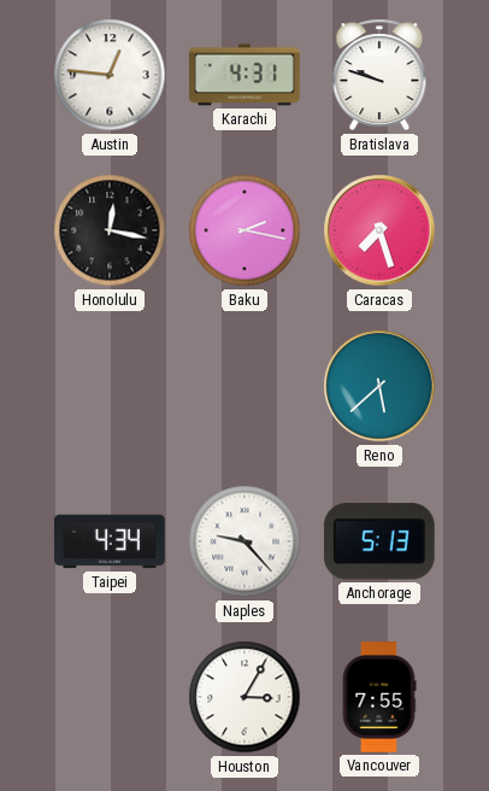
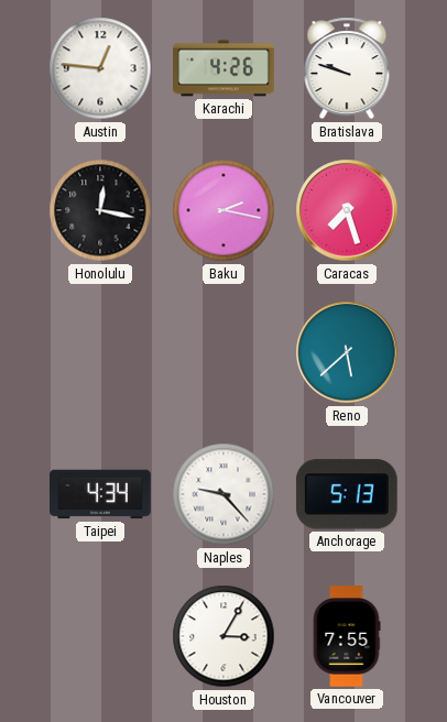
Karachi: 4:31 -> 4:26
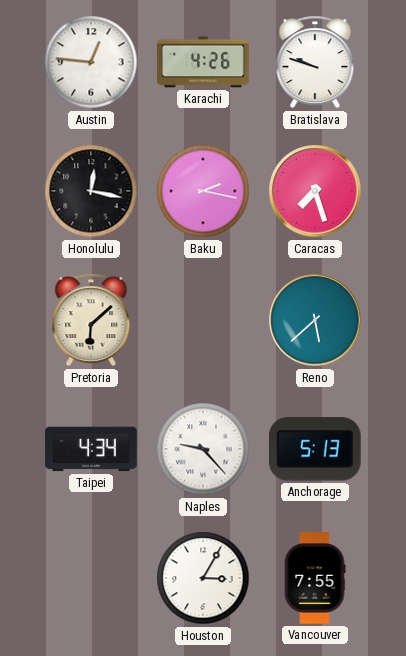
Pretoria: none -> 6:08
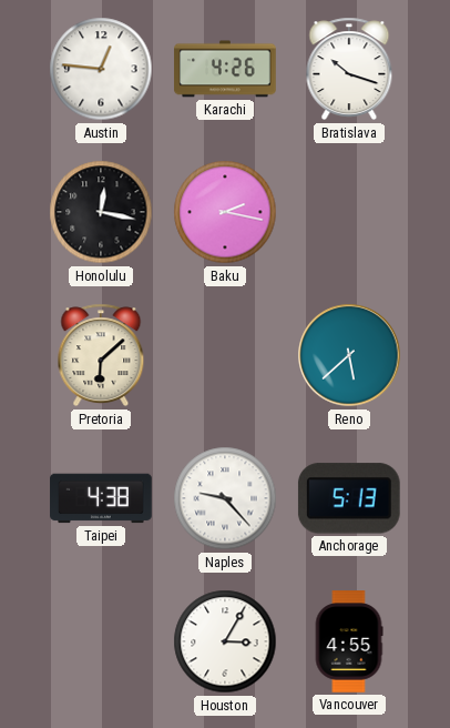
Bratislava: 9:48 -> 10:18
Caracas: 7:27 -> none
Taipei: 4:34 -> 4:38
Vancouver: 7:55 -> 4:55
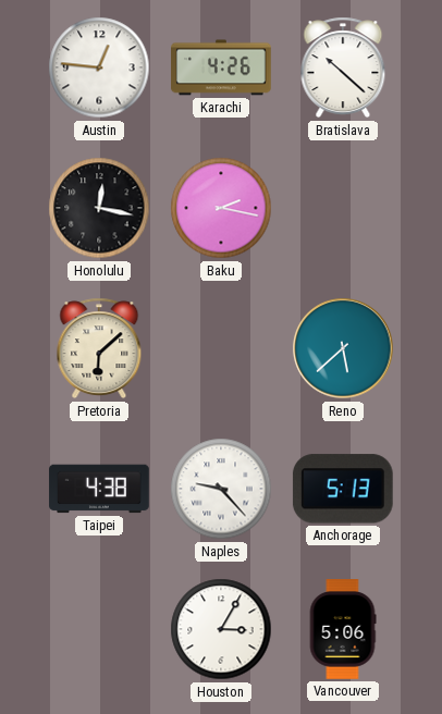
Bratislava: 10:18 -> 10:22
Vancouver: 4:55 -> 5:06
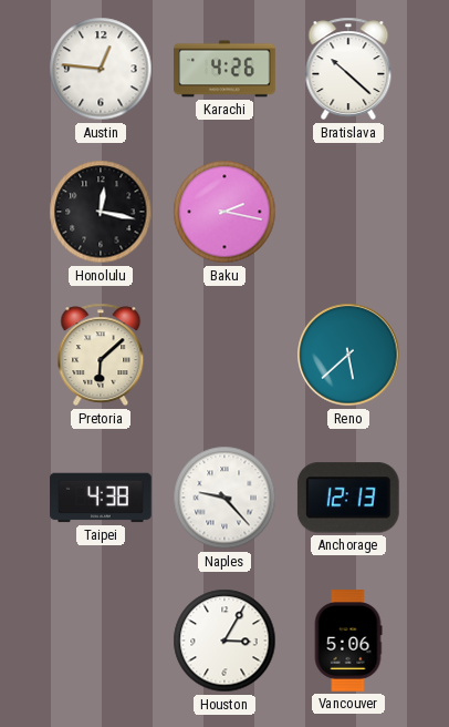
Anchorage: 5:13 -> 12:13
